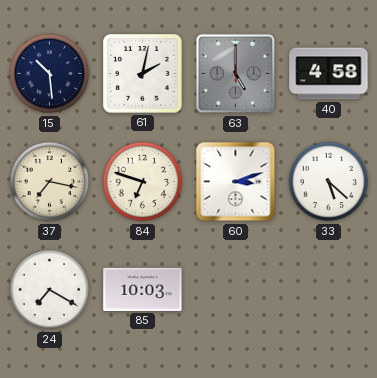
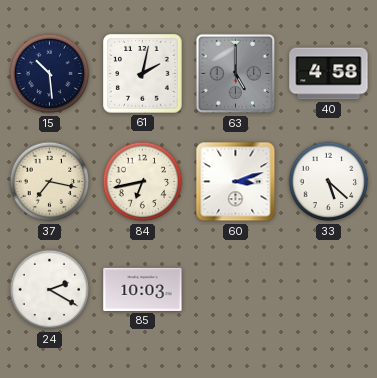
84: 6:48 -> 6:43
24: 7:20 -> 2:20
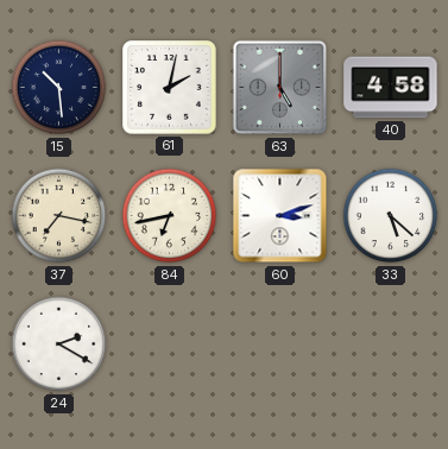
85: 10:03 -> none
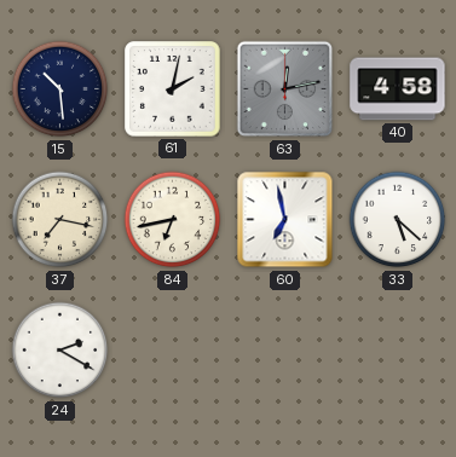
63: 5:00 -> 12:13
60: 3:12 -> 6:58
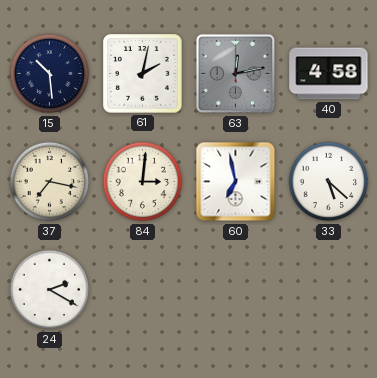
84: 6:43 -> 3:01
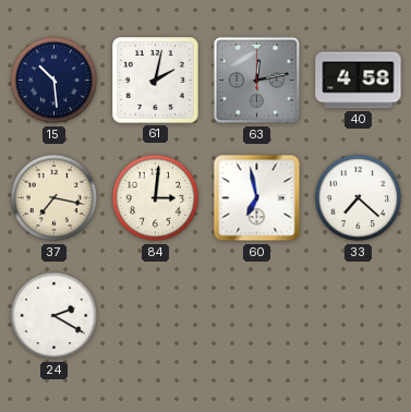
33: 5:22 -> 7:22
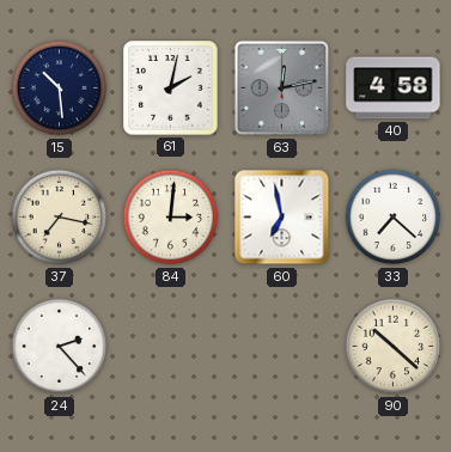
24: 2:20 -> 2:23
90: none -> 10:22
